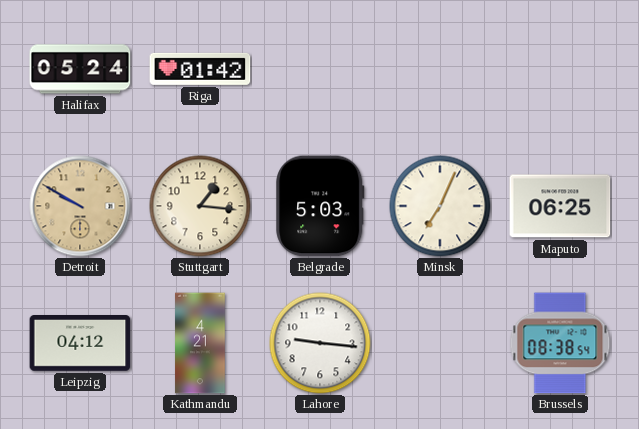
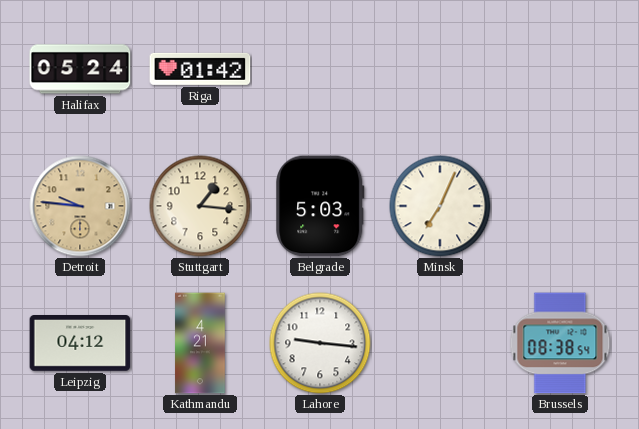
Detroit: 9:50 -> 9:46
Maputo: 06:25 -> none
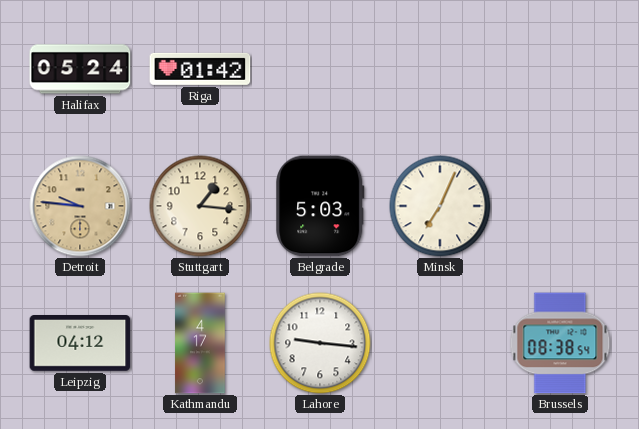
Kathmandu: 4:21 -> 4:17
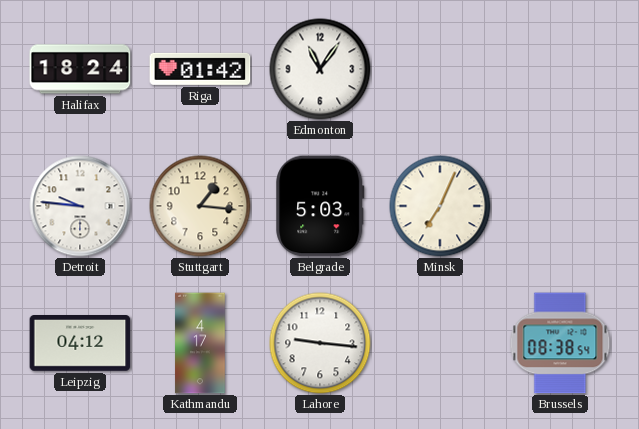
Halifax: 05:24 -> 18:24
Edmonton: none -> 11:06
Detroit dial: champagne -> white
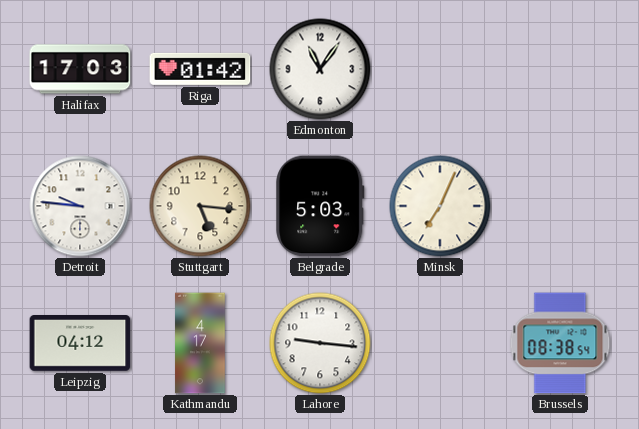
Halifax: 18:24 -> 17:03
Stuttgart: 1:16 -> 5:16
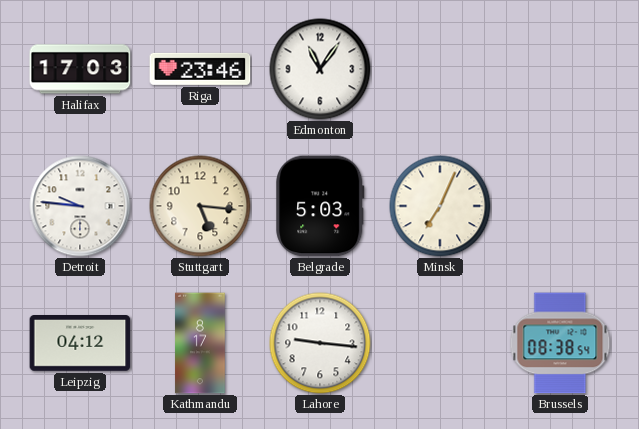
Riga: 01:42 -> 23:46
Kathmandu: 4:17 -> 8:17
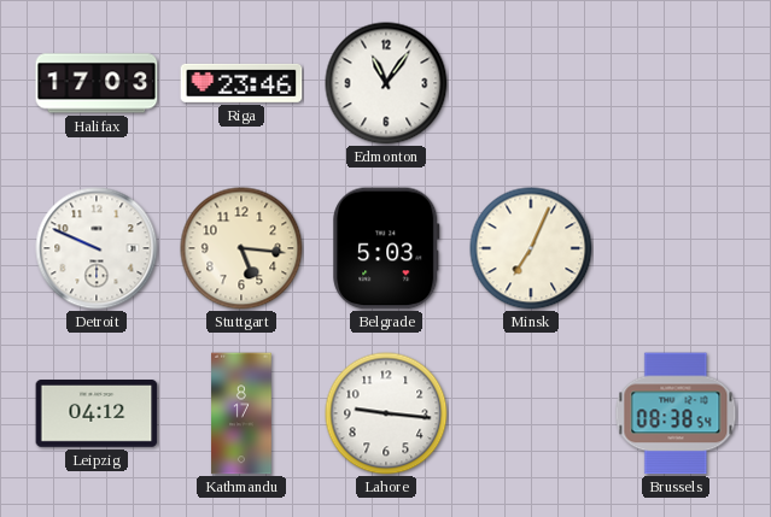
Detroit: 9:46 -> 9:49
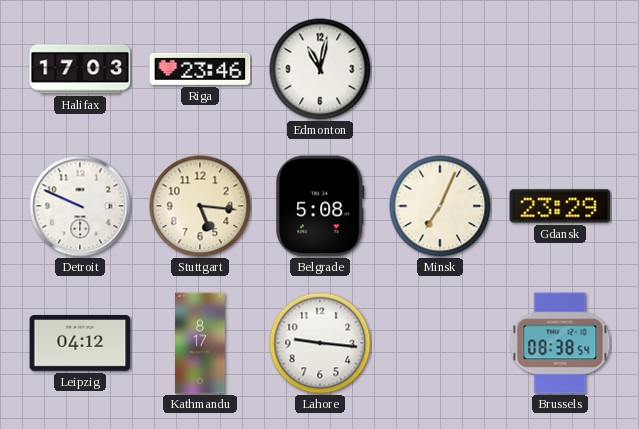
Edmonton: 11:06 -> 11:02
Belgrade: 5:03 -> 5:08
Gdansk: none -> 23:29
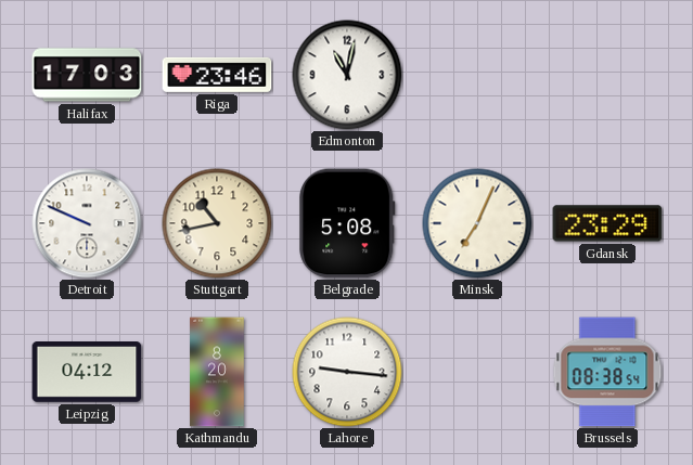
Stuttgart: 5:16 -> 10:43
Kathmandu: 8:17 -> 8:20
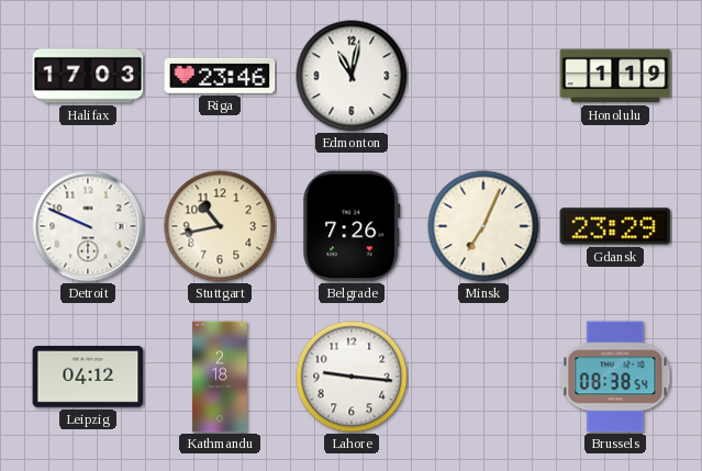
Honolulu: none -> 1:19
Belgrade: 5:08 -> 7:26
Kathmandu: 8:20 -> 2:18
